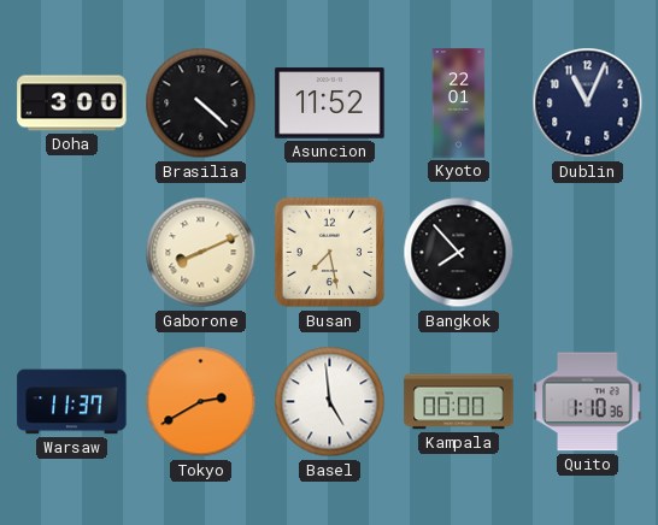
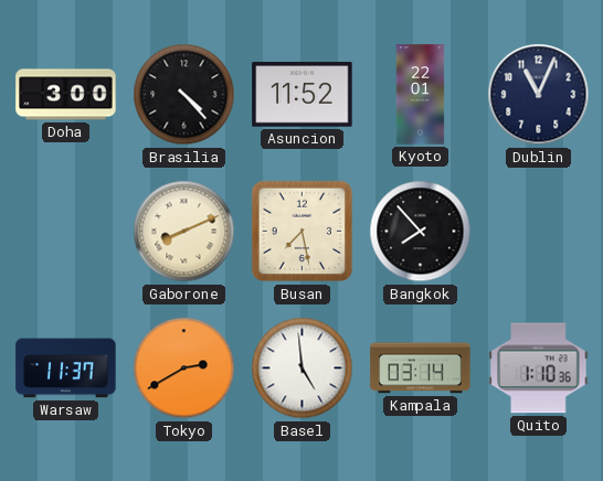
Brasilia: 4:22 -> 4:23
Kampala: 00:00 -> 03:14
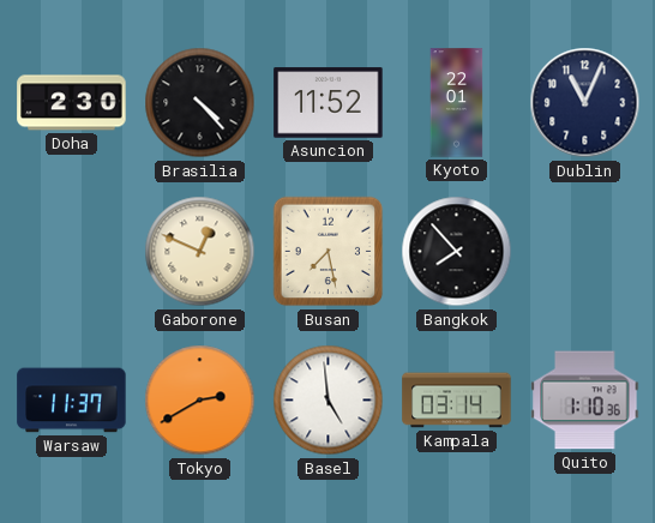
Doha: 3:00 -> 2:30
Gaborone: 8:11 -> 12:49
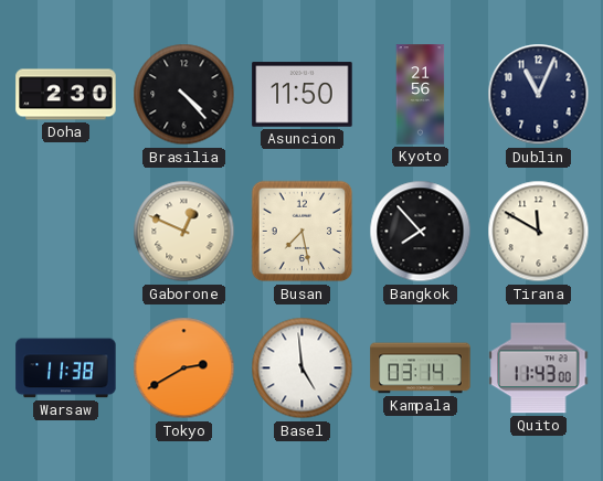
Asuncion: 11:52 -> 11:50
Kyoto: 22:01 -> 21:56
Tirana: none -> 11:50
Warsaw: 11:37 -> 11:38
Quito: 1:10 -> 11:43
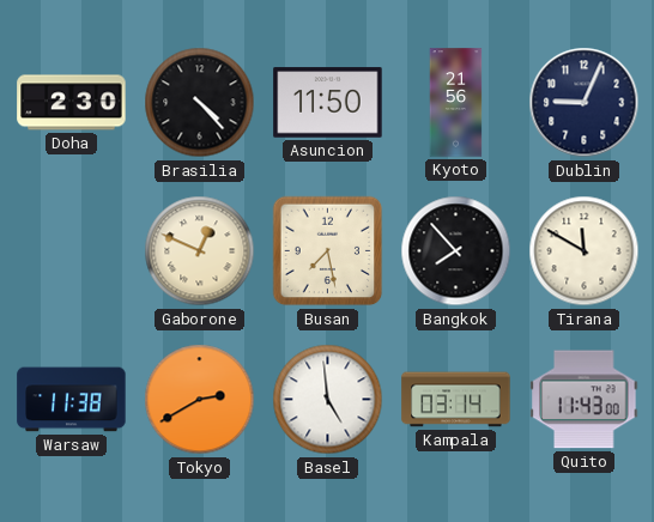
Dublin: 11:04 -> 9:04
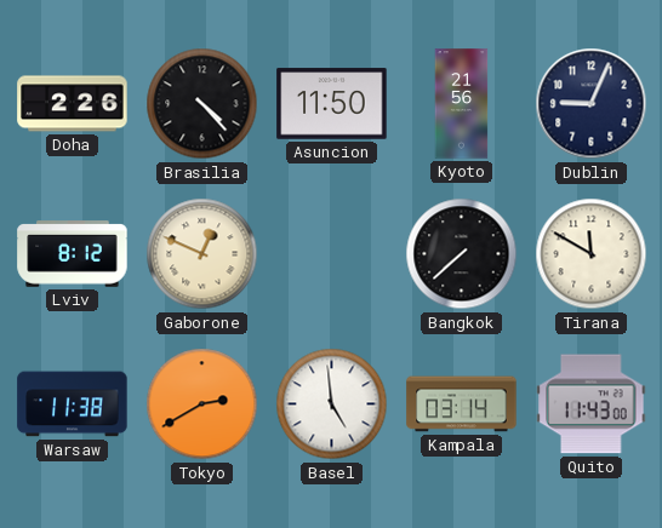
Doha: 2:30 -> 2:26
Lviv: none -> 8:12
Busan: 7:28 -> none
Bangkok: 7:53 -> 7:38
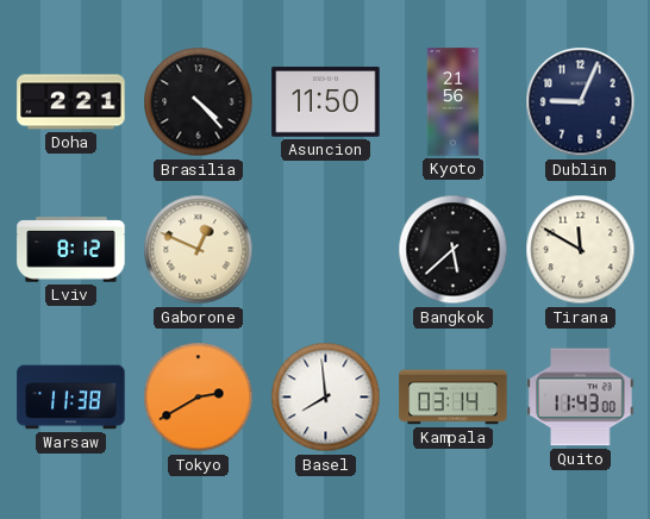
Doha: 2:26 -> 2:21
Bangkok: 7:38 -> 5:38
Basel: 4:59 -> 7:59
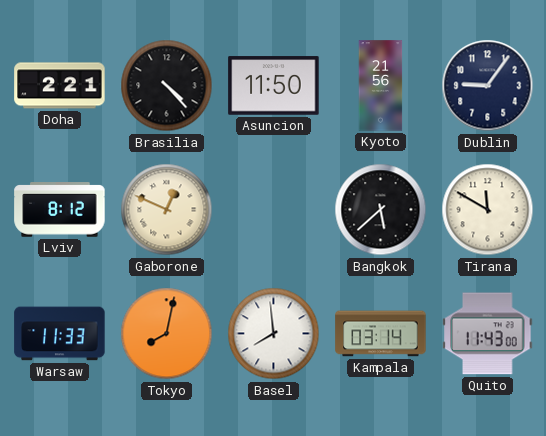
Dublin: 9:04 -> 9:06
Warsaw: 11:38 -> 11:33
Tokyo: 2:40 -> 8:02
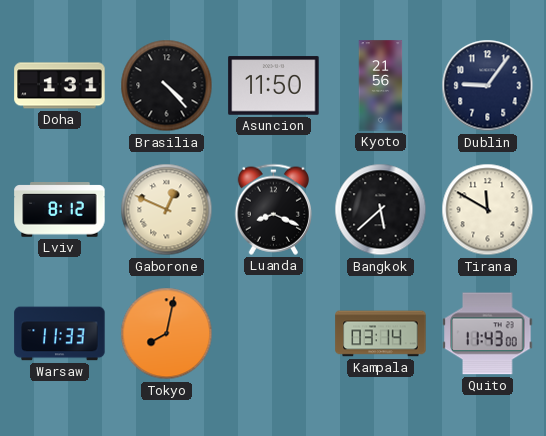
Doha: 2:21 -> 1:31
Luanda: none -> 8:19
Basel: 7:59 -> none
